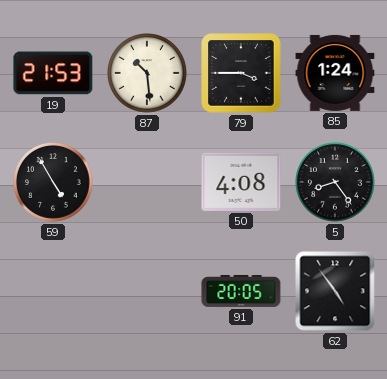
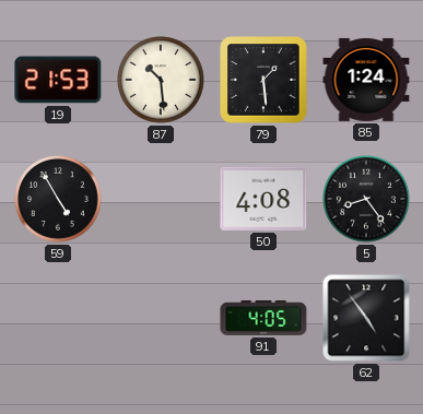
79: 3:45 -> 1:29
91: 20:05 -> 4:05
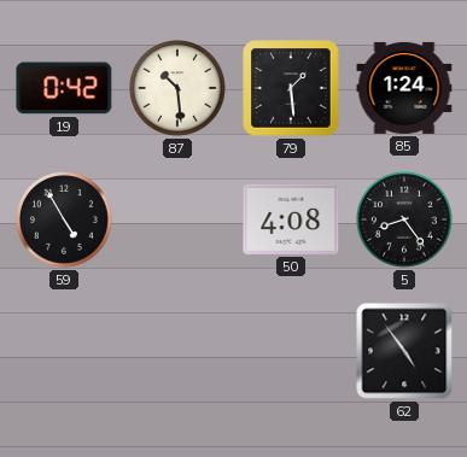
19: 21:53 -> 0:42
91: 4:05 -> none
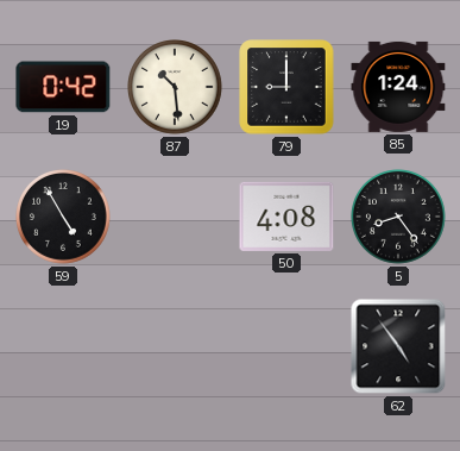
79: 1:29 -> 9:00
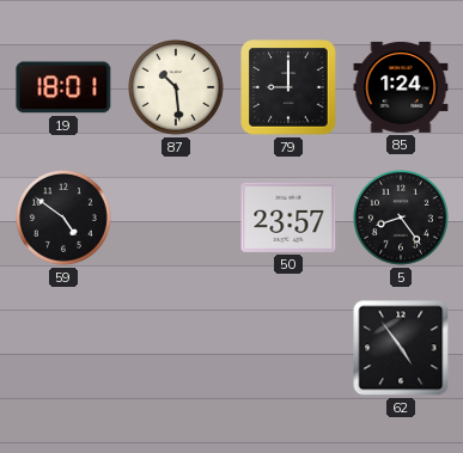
19: 0:42 -> 18:01
59: 4:55 -> 4:51
50: 4:08 -> 23:57
